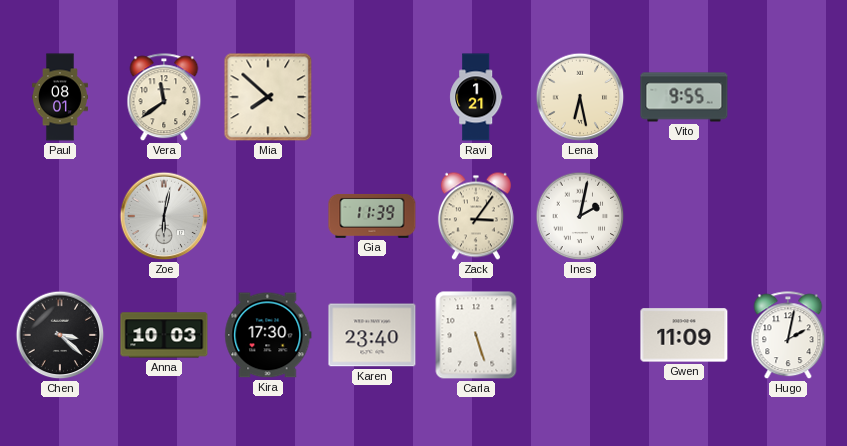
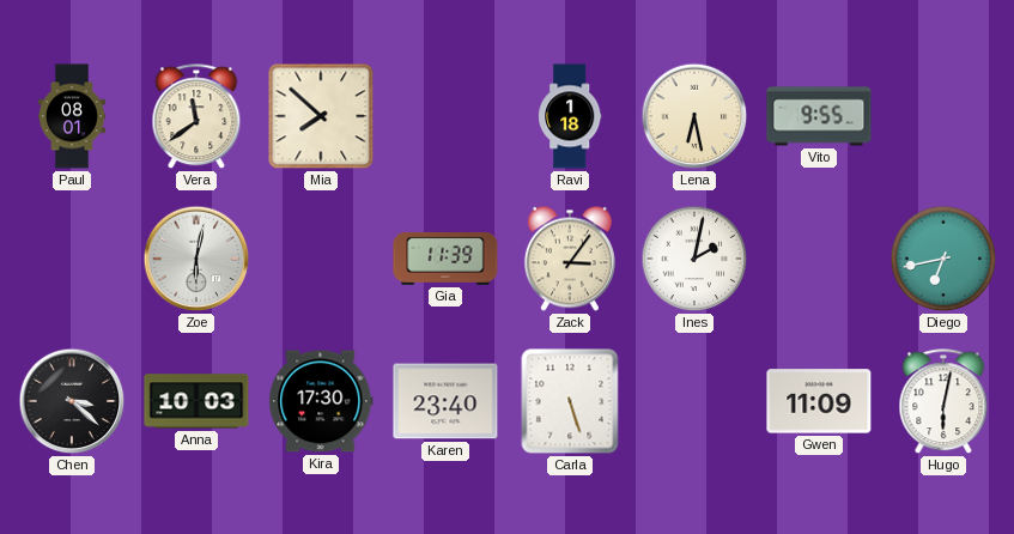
Ravi: 1:21 -> 1:18
Diego: none -> 6:43
Hugo: 2:02 -> 6:02
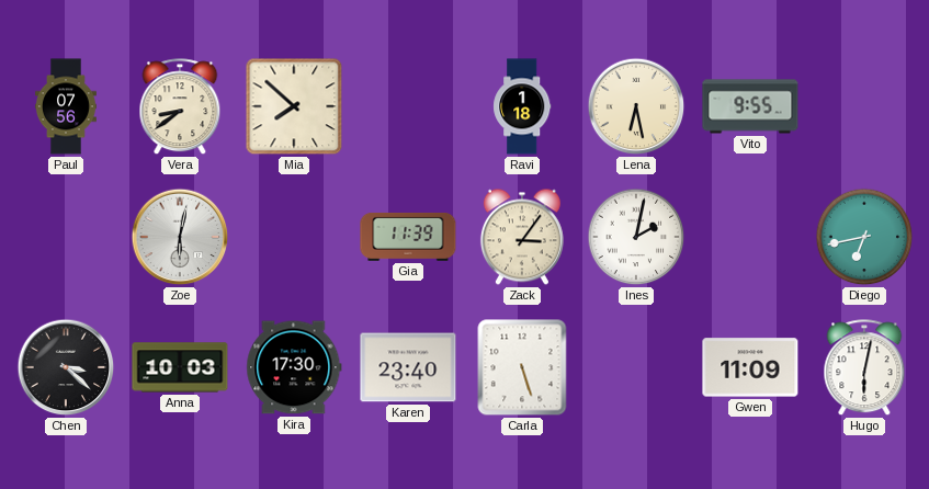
Paul: 08:01 -> 07:56
Vera: 11:39 -> 8:39
